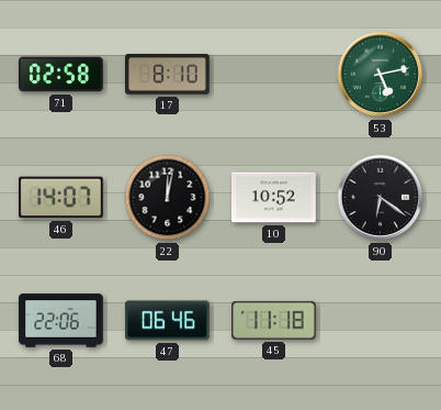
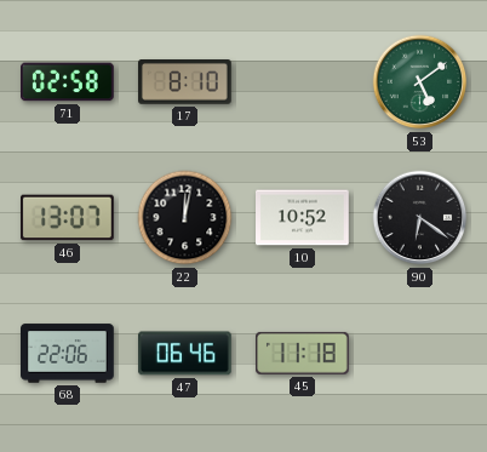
53: 5:13 -> 5:09
46: 14:07 -> 13:07
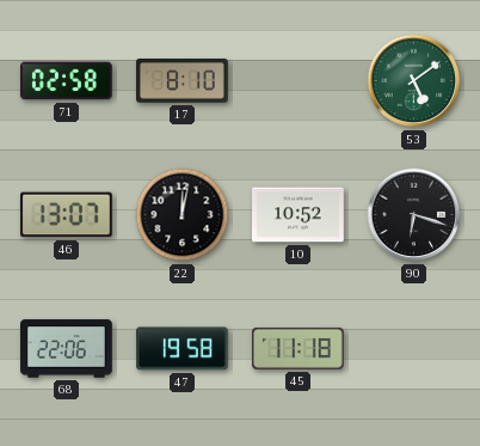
90: 6:21 -> 6:18
47: 06:46 -> 19:58
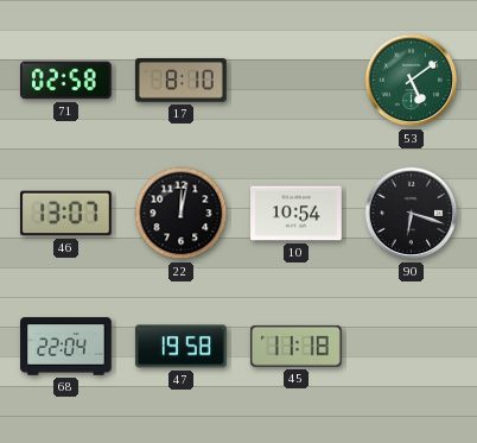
10: 10:52 -> 10:54
68: 22:06 -> 22:04
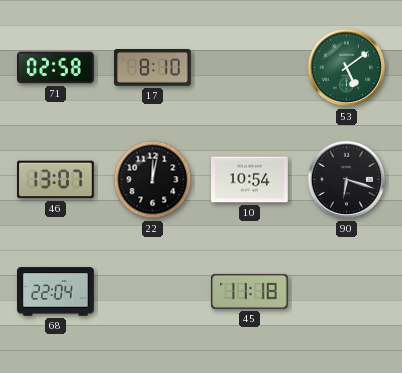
47: 19:58 -> none
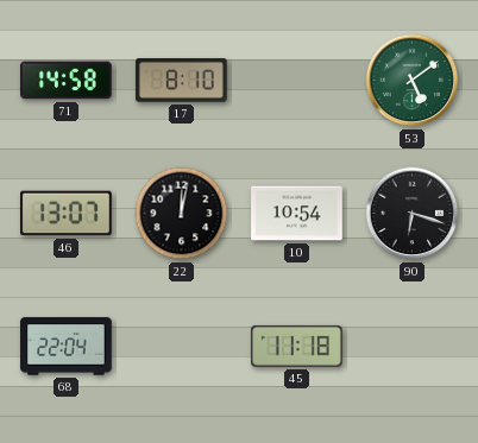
71: 02:58 -> 14:58
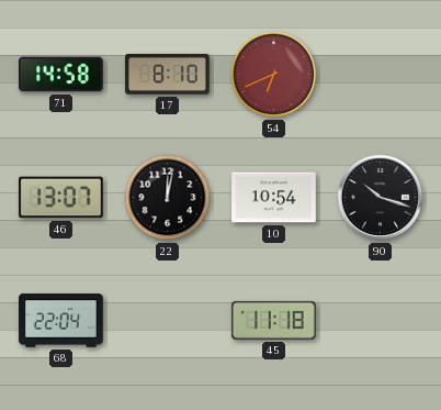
54: none -> 6:41
53: 5:09 -> none
90: 6:18 -> 10:18
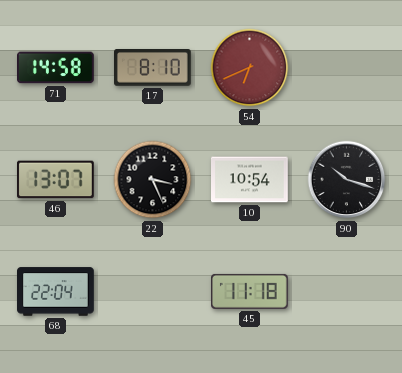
22: 12:02 -> 3:26
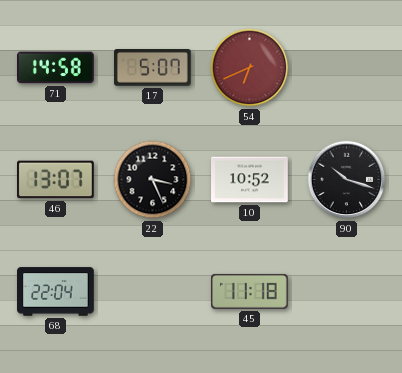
17: 8:10 -> 5:07
10: 10:54 -> 10:52
